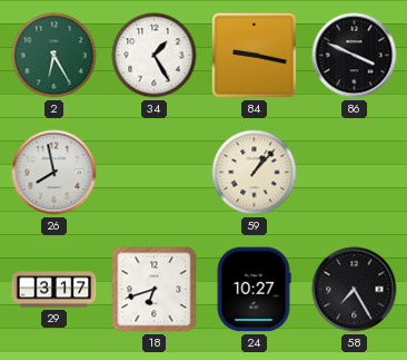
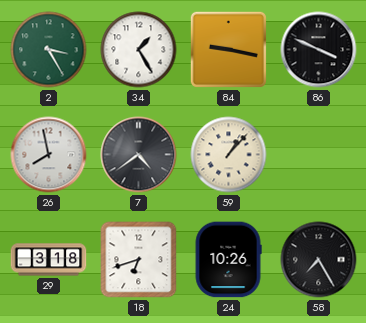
2: 6:25 -> 3:25
7: none -> 4:39
29: 3:17 -> 3:18
24: 10:27 -> 10:26
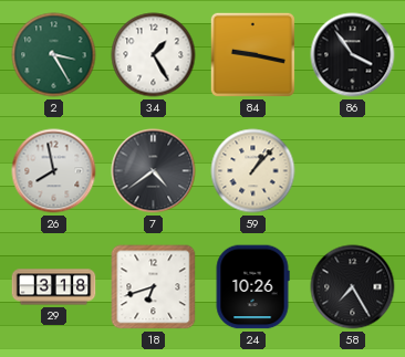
86: 3:49 -> 3:54
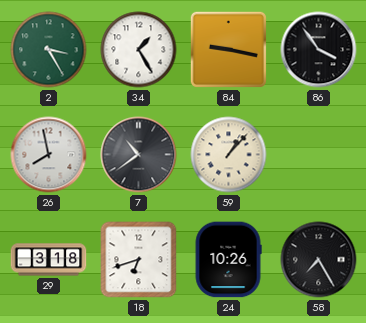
7: 4:39 -> 10:39
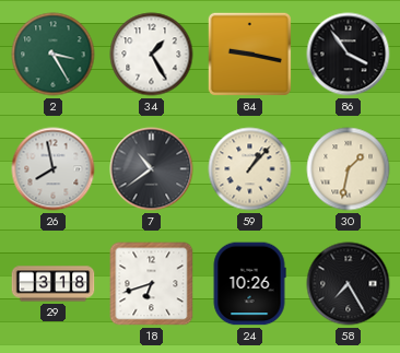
30: none -> 1:32
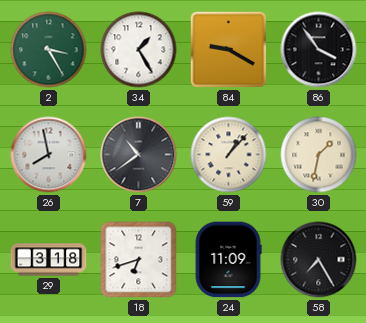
84: 9:17 -> 9:20
24: 10:26 -> 11:09
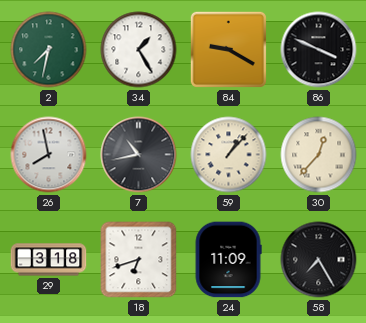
2: 3:25 -> 7:32
86: 3:54 -> 3:49
7: 10:39 -> 10:43
30: 1:32 -> 12:37
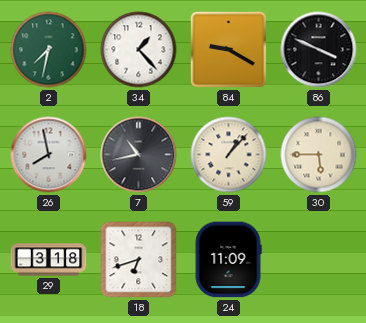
34: 1:25 -> 1:23
30: 12:37 -> 5:45
58: 7:25 -> none
